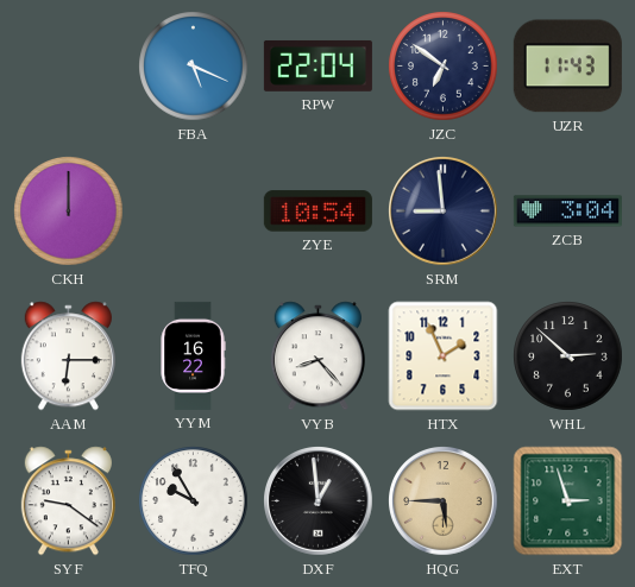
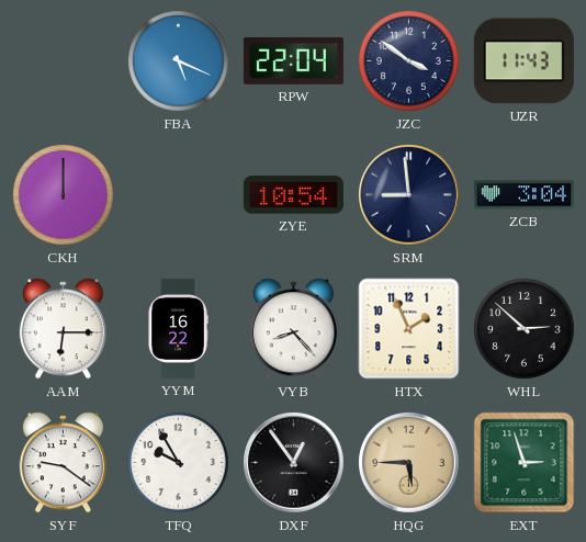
JZC: 6:51 -> 3:51
DXF: 12:59 -> 12:54
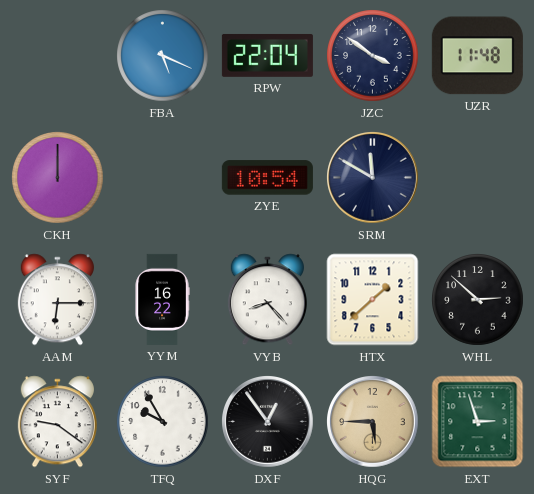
UZR: 11:43 -> 11:48
SRM: 8:59 -> 11:50
ZCB: 3:04 -> none
HTX: 1:56 -> 1:38
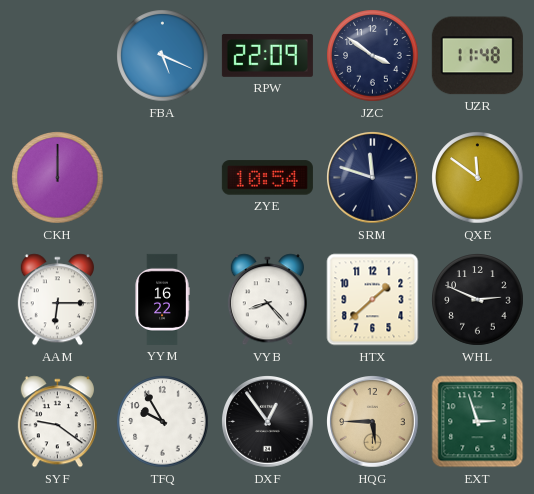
RPW: 22:04 -> 22:09
SRM: 11:50 -> 11:48
QXE: none -> 11:51
WHL: 2:52 -> 2:49
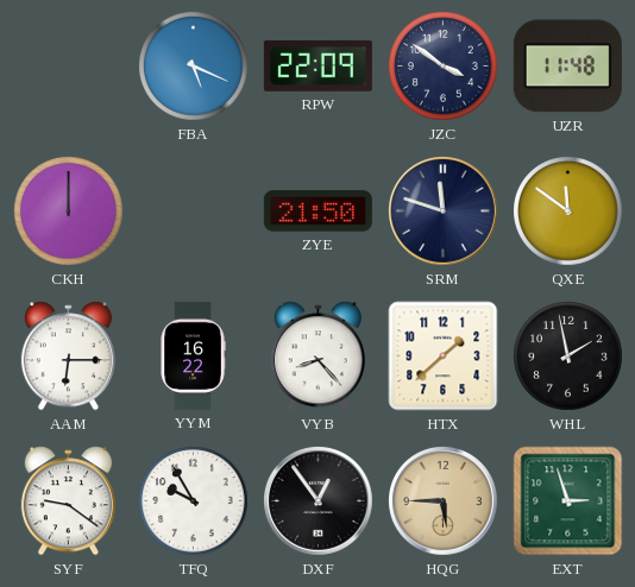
ZYE: 10:54 -> 21:50
WHL: 2:49 -> 1:58
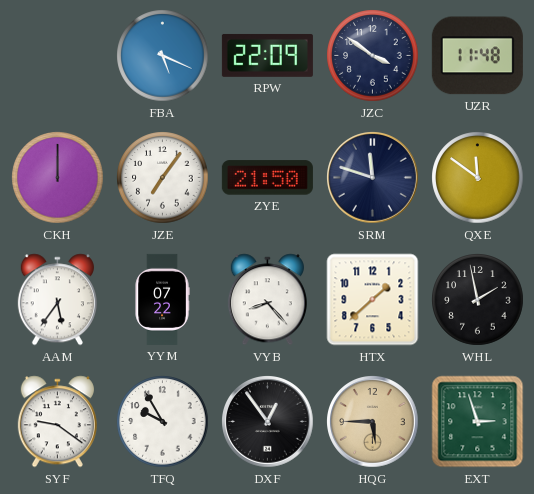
JZE: none -> 7:06
AAM: 6:15 -> 5:36
YYM: 16:22 -> 07:22
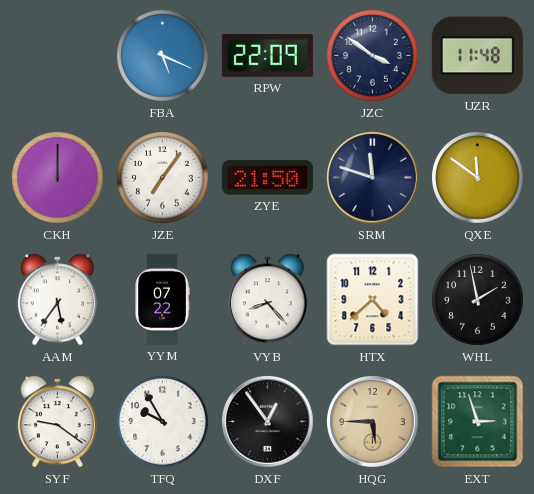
HTX: 1:38 -> 4:38
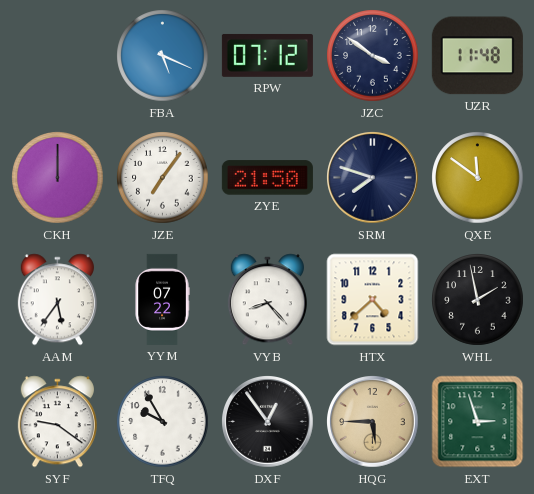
RPW: 22:09 -> 07:12
SRM: 11:48 -> 7:48
